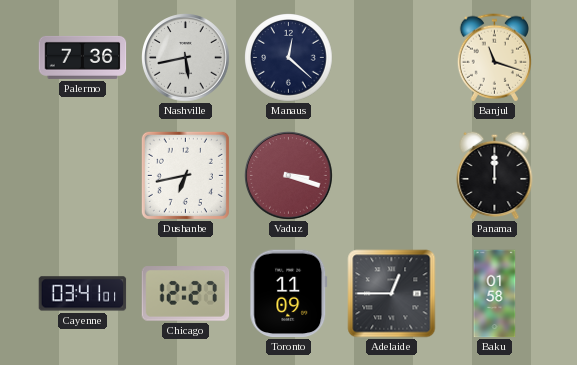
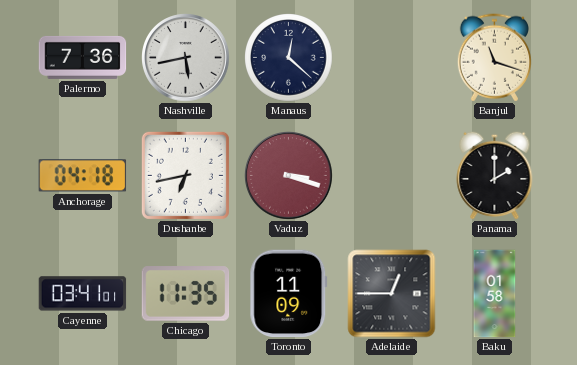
Anchorage: none -> 04:18
Panama: 12:00 -> 2:00
Chicago: 12:27 -> 11:35
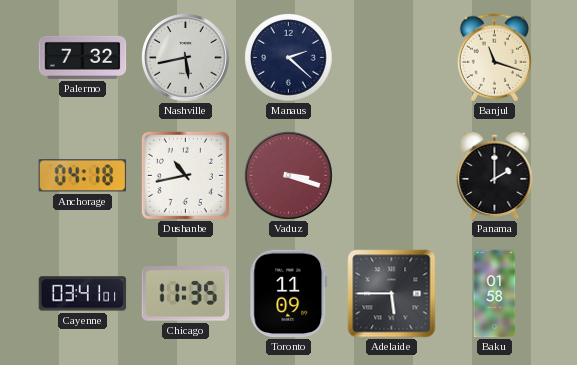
Palermo: 7:36 -> 7:32
Manaus: 12:22 -> 2:22
Dushanbe: 6:43 -> 10:43
Adelaide: 12:45 -> 5:45
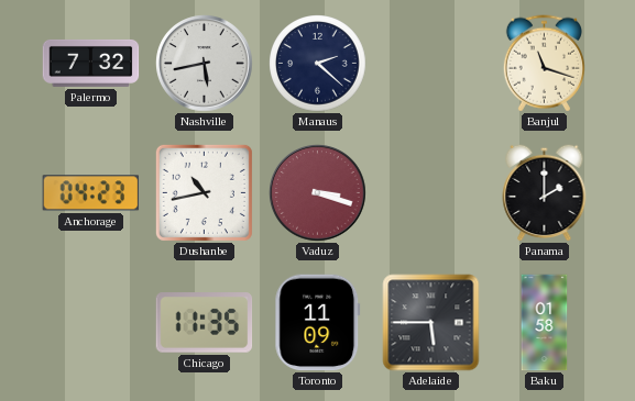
Anchorage: 04:18 -> 04:23
Cayenne: 03:41 -> none
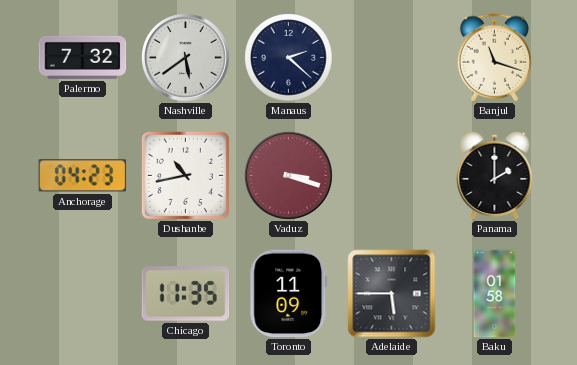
Nashville: 5:43 -> 5:39
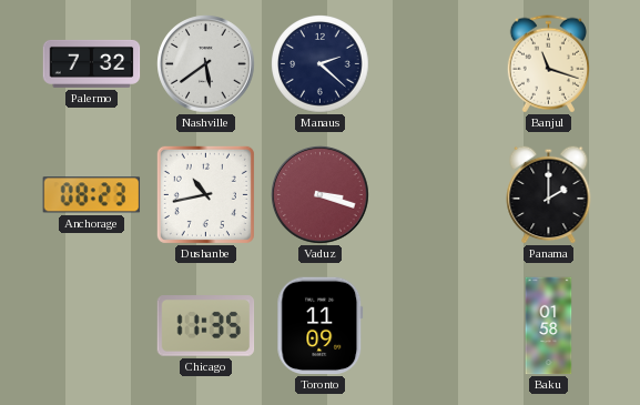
Anchorage: 04:23 -> 08:23
Adelaide: 5:45 -> none
